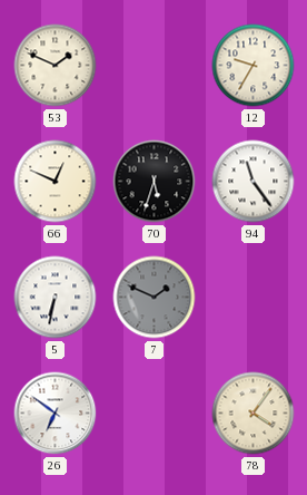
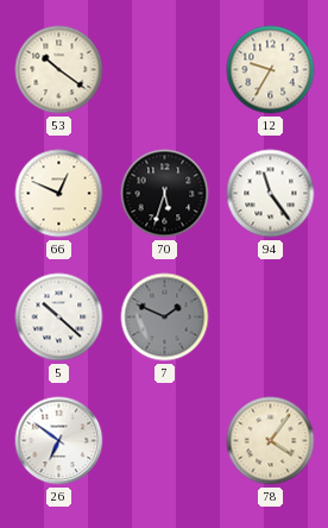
53: 1:49 -> 10:21
5: 6:32 -> 10:22
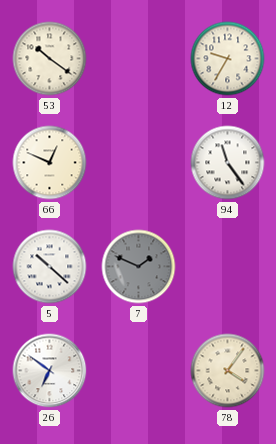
70: 5:33 -> none
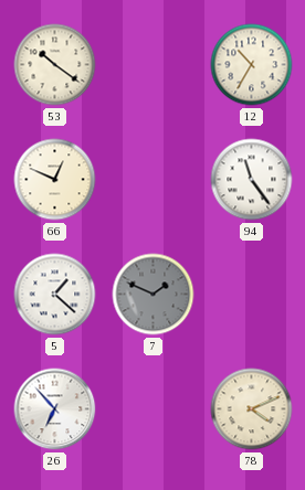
12: 9:35 -> 10:35
5: 10:22 -> 1:22
26: 6:51 -> 6:53
78: 4:06 -> 4:11
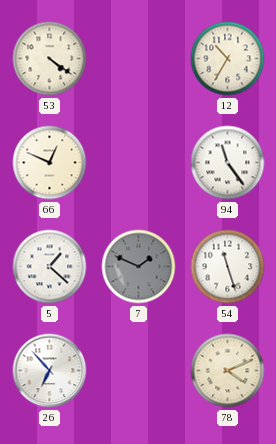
53: 10:21 -> 4:21
54: none -> 11:27
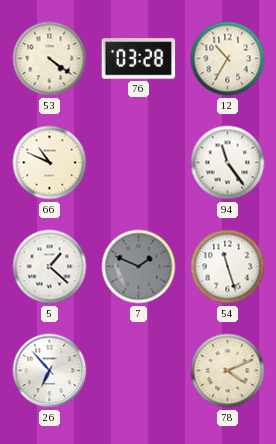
76: none -> 03:28
66: 12:49 -> 10:49
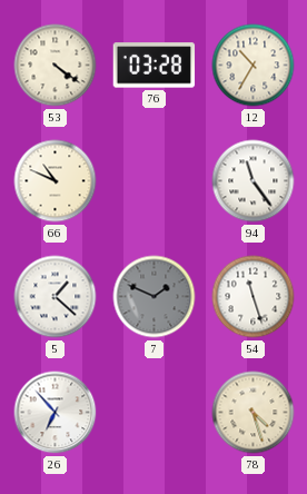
78: 4:11 -> 4:27
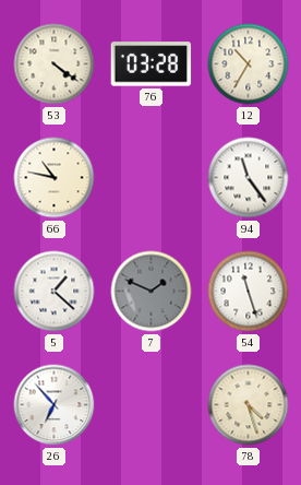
66: 10:49 -> 10:47
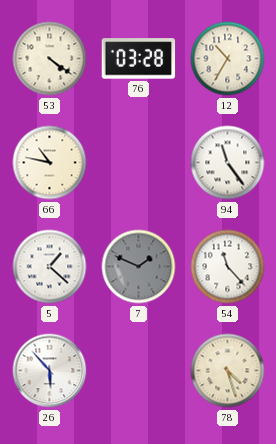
54: 11:27 -> 11:23
26: 6:53 -> 5:53
